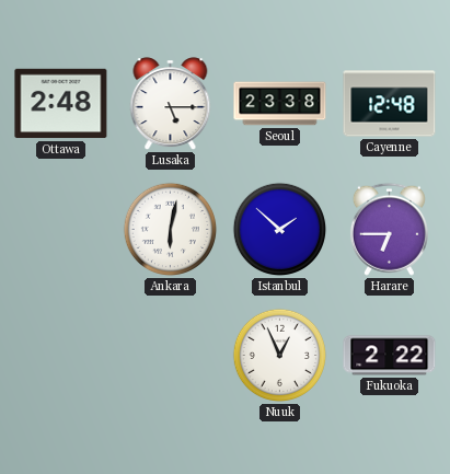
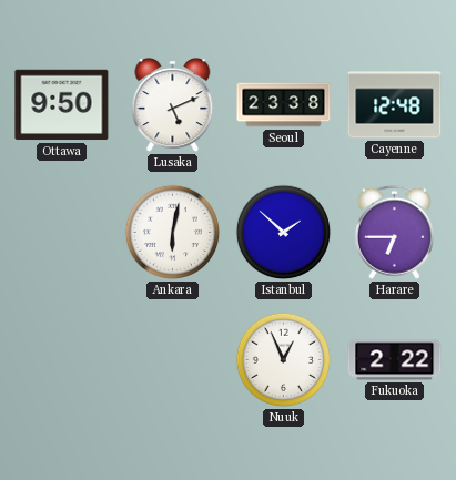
Ottawa: 2:48 -> 9:50
Lusaka: 5:15 -> 5:11
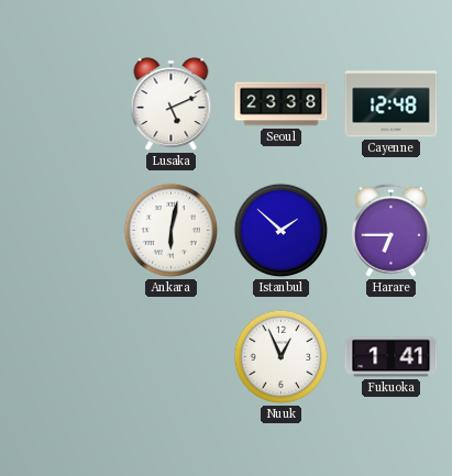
Ottawa: 9:50 -> none
Fukuoka: 2:22 -> 1:41
